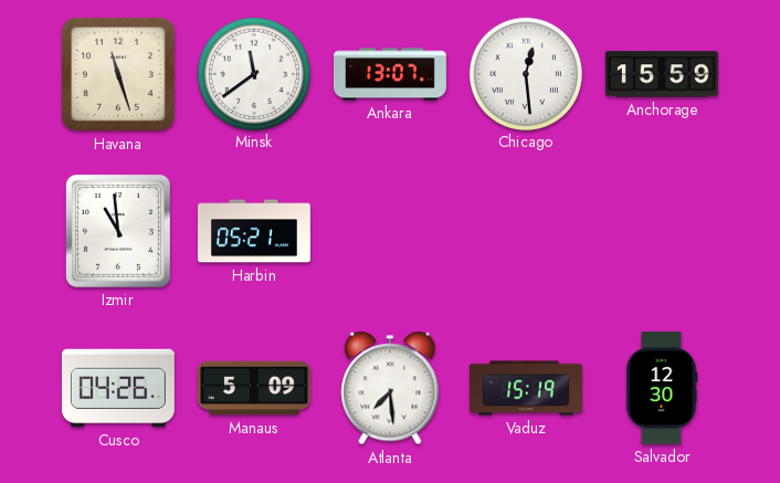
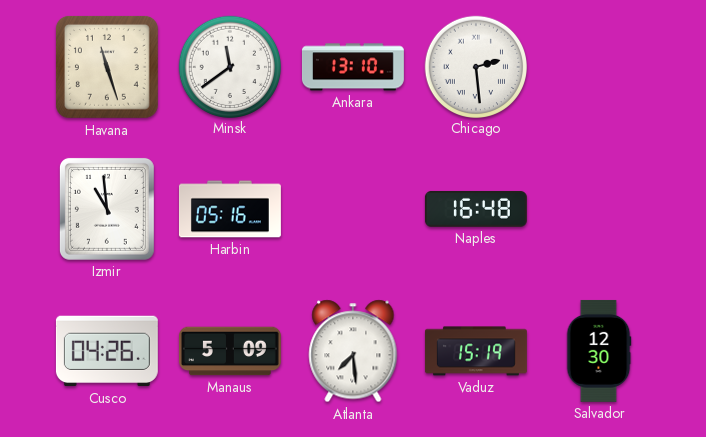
Ankara: 13:07 -> 13:10
Chicago: 12:29 -> 2:29
Anchorage: 15:59 -> none
Harbin: 05:21 -> 05:16
Naples: none -> 16:48
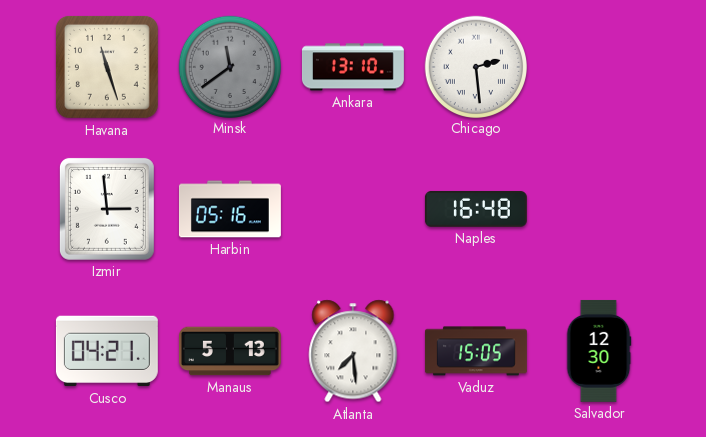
Minsk dial: white -> grey
Izmir: 10:59 -> 2:59
Cusco: 04:26 -> 04:21
Manaus: 5:09 -> 5:13
Vaduz: 15:19 -> 15:05
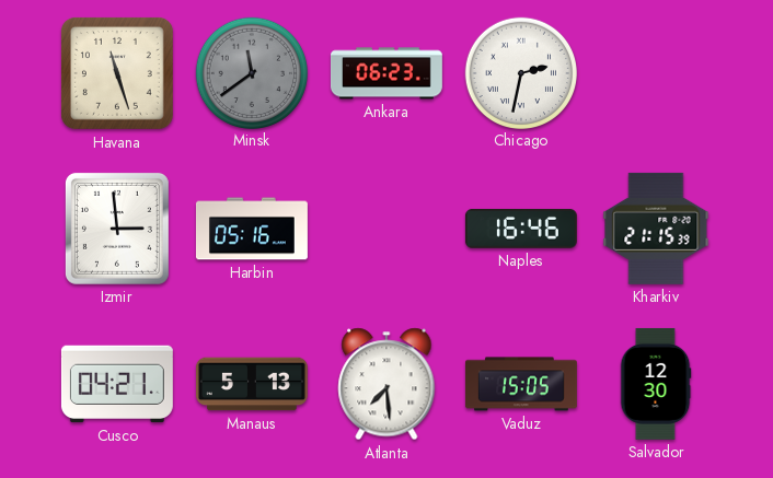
Ankara: 13:10 -> 06:23
Chicago: 2:29 -> 2:32
Naples: 16:48 -> 16:46
Kharkiv: none -> 21:15
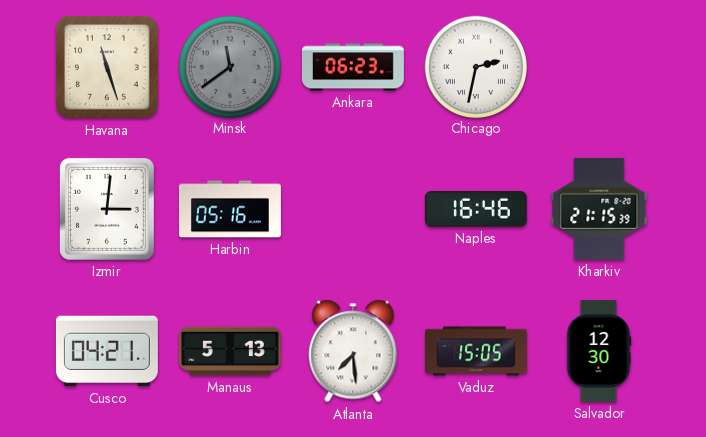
Izmir: 2:59 -> 3:01
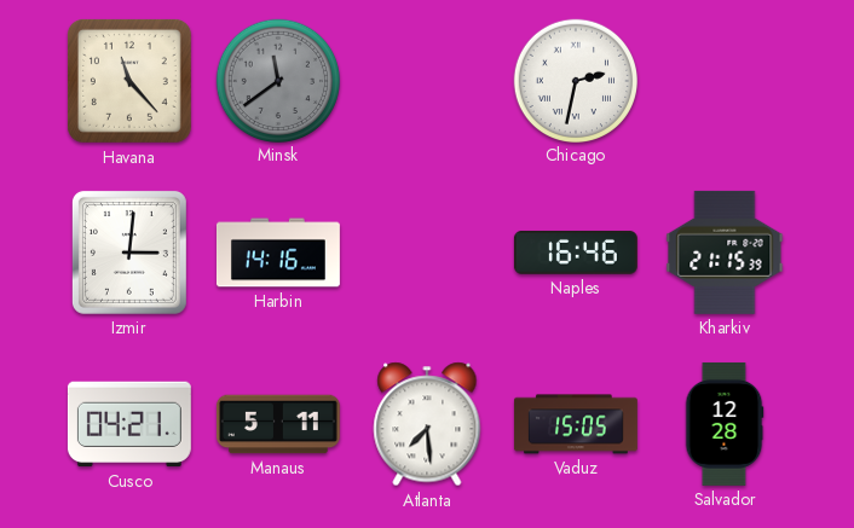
Havana: 11:27 -> 11:23
Ankara: 06:23 -> none
Harbin: 05:16 -> 14:16
Manaus: 5:13 -> 5:11
Salvador: 12:30 -> 12:28
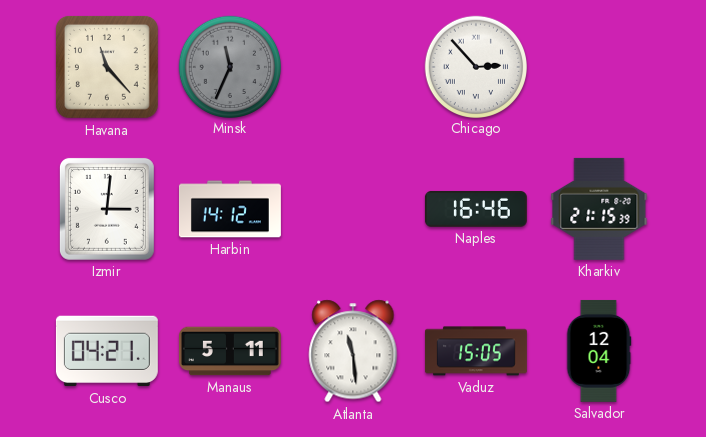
Minsk: 11:39 -> 11:34
Chicago: 2:32 -> 2:53
Harbin: 14:16 -> 14:12
Atlanta: 7:29 -> 11:29
Salvador: 12:28 -> 12:04
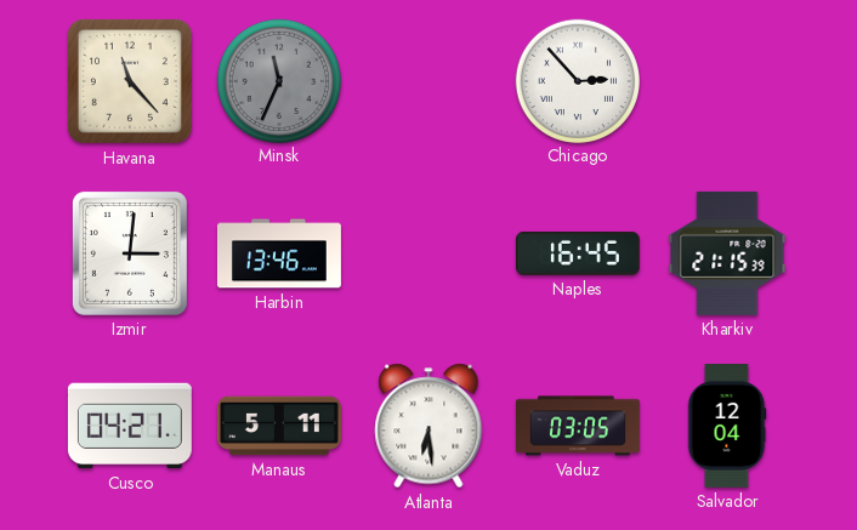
Harbin: 14:12 -> 13:46
Naples: 16:46 -> 16:45
Atlanta: 11:29 -> 6:29
Vaduz: 15:05 -> 03:05
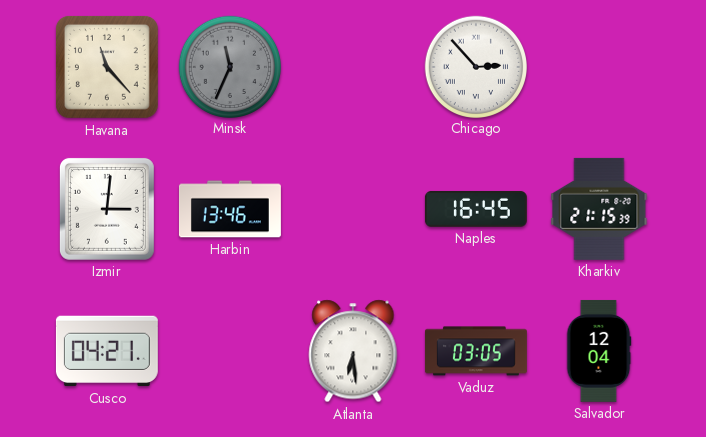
Manaus: 5:11 -> none
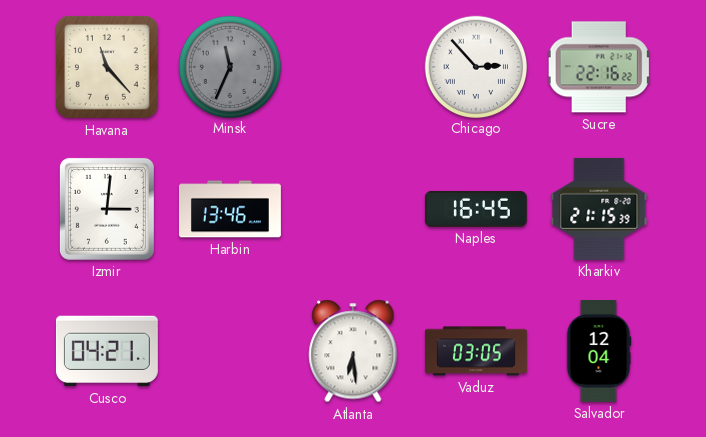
Sucre: none -> 22:16
